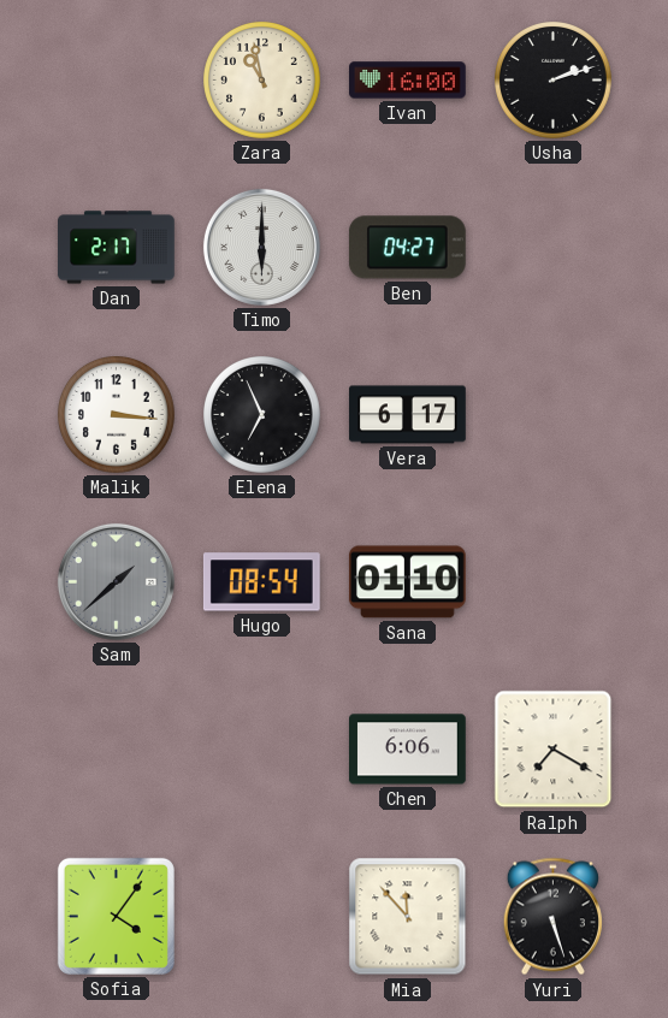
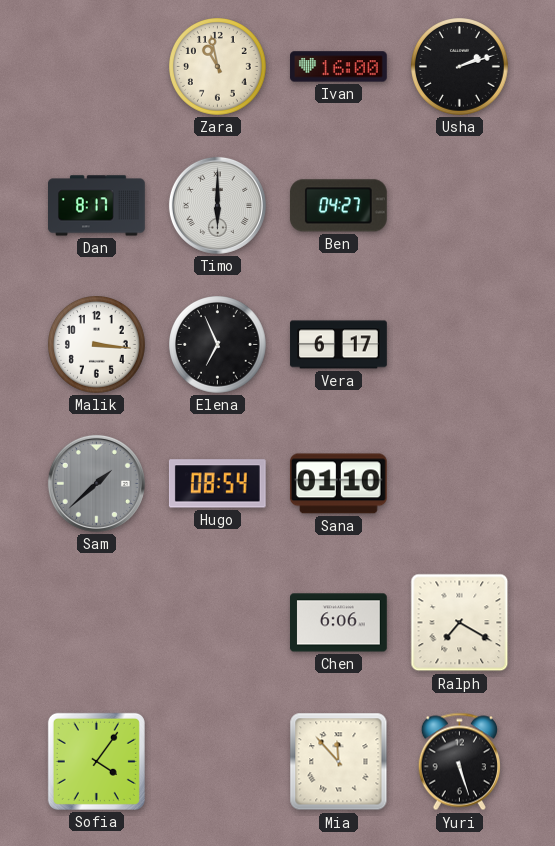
Dan: 2:17 -> 8:17
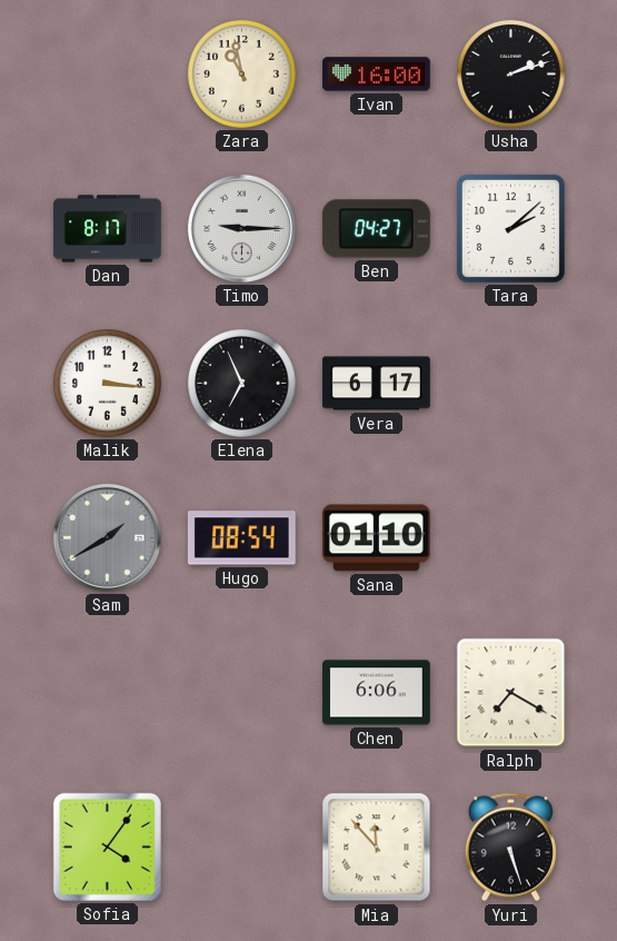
Timo: 6:00 -> 9:15
Tara: none -> 2:08
Sam: 1:38 -> 1:40
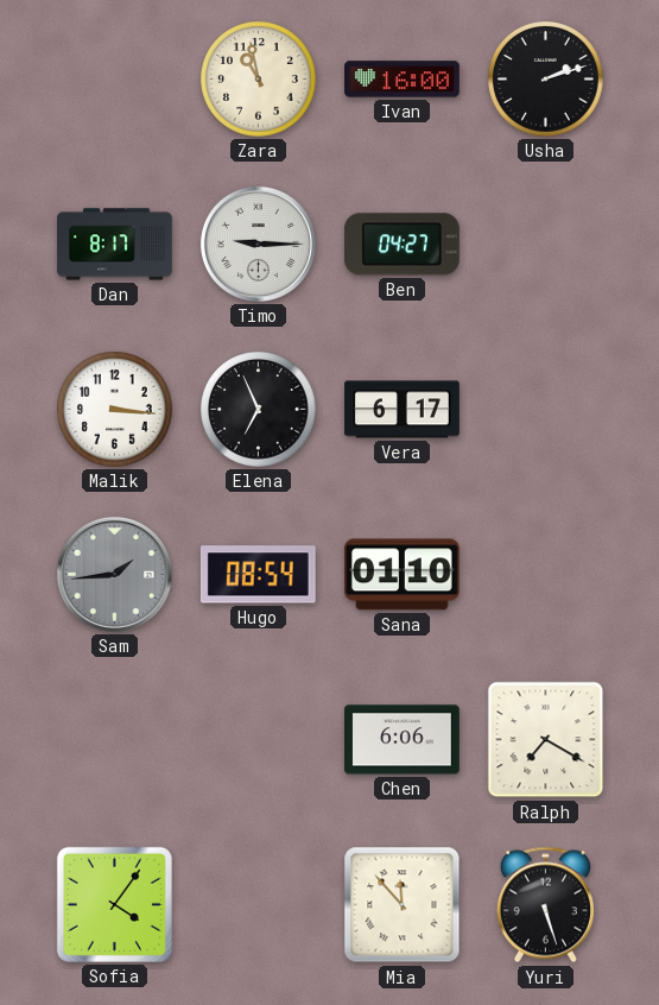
Tara: 2:08 -> none
Sam: 1:40 -> 1:44
